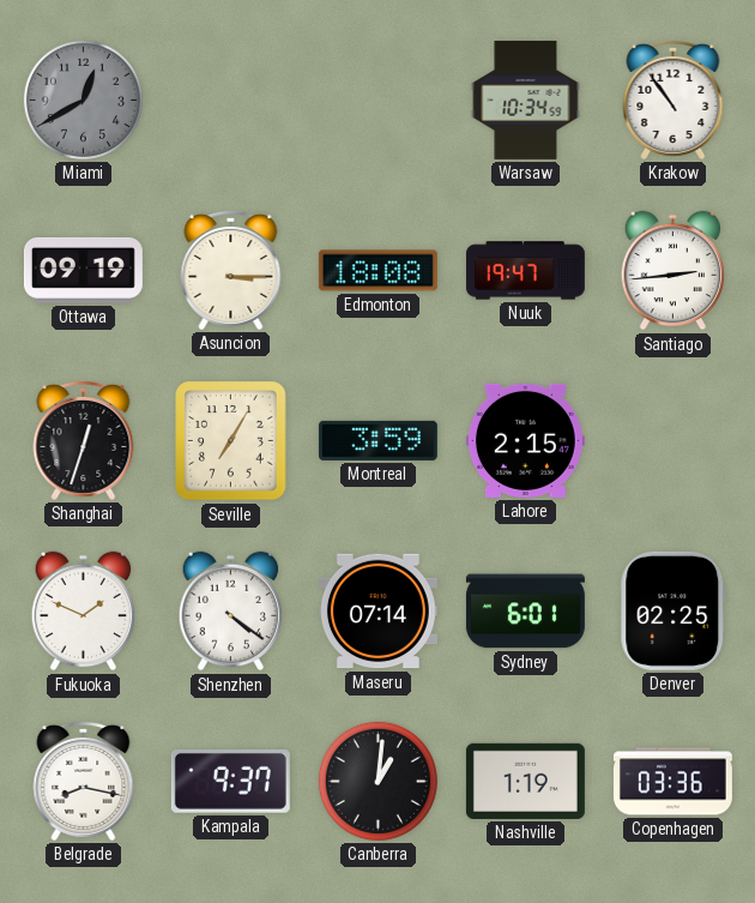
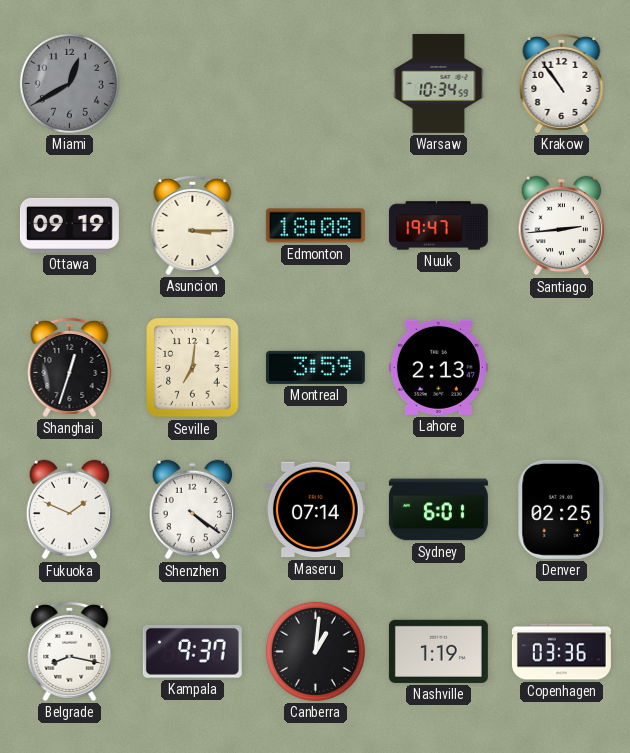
Seville: 7:05 -> 7:01
Lahore: 2:15 -> 2:13
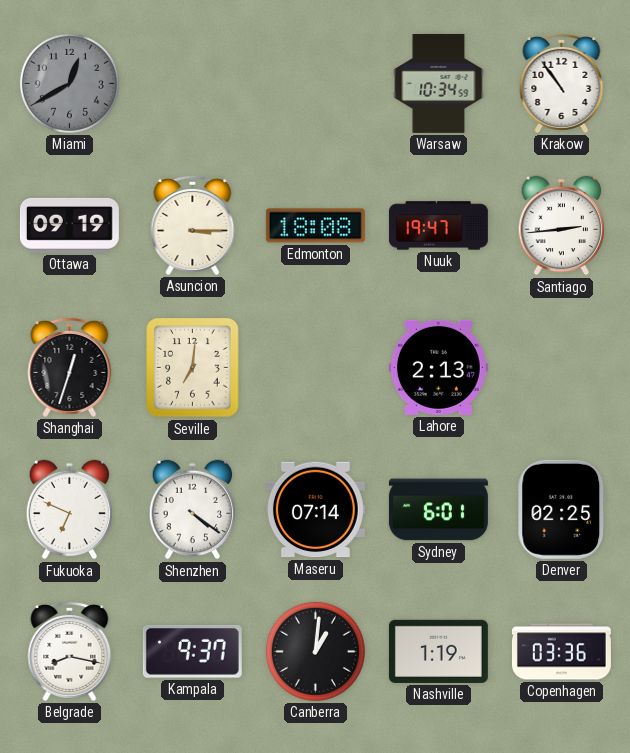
Montreal: 3:59 -> none
Fukuoka: 1:49 -> 6:49
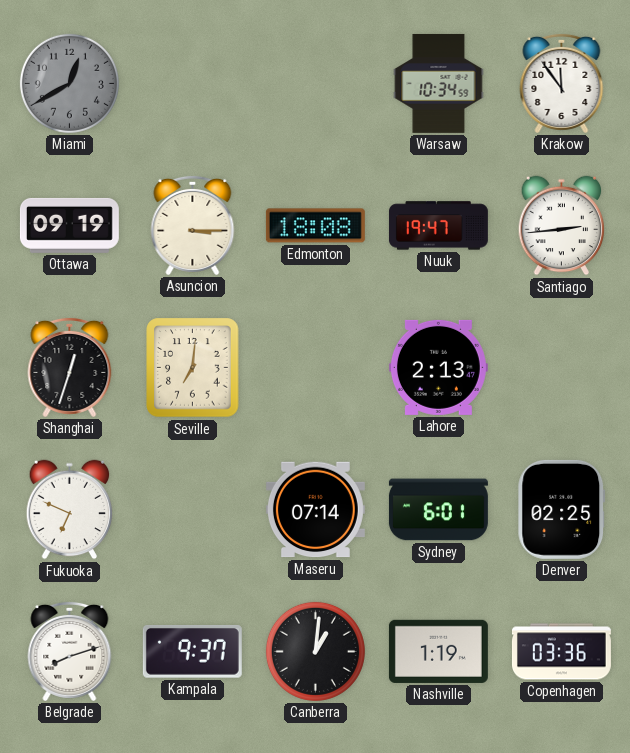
Krakow: 10:54 -> 11:54
Shenzhen: 4:21 -> none
Belgrade: 8:17 -> 8:12
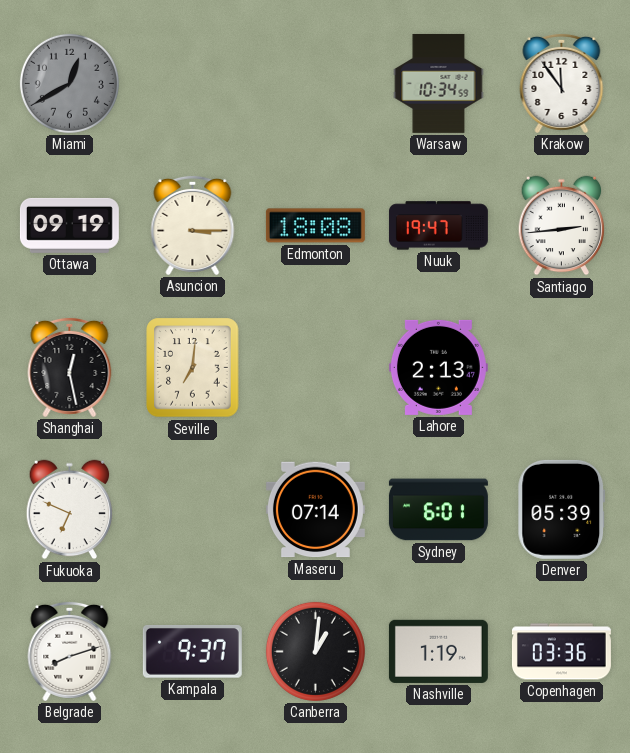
Shanghai: 12:33 -> 12:28
Denver: 02:25 -> 05:39
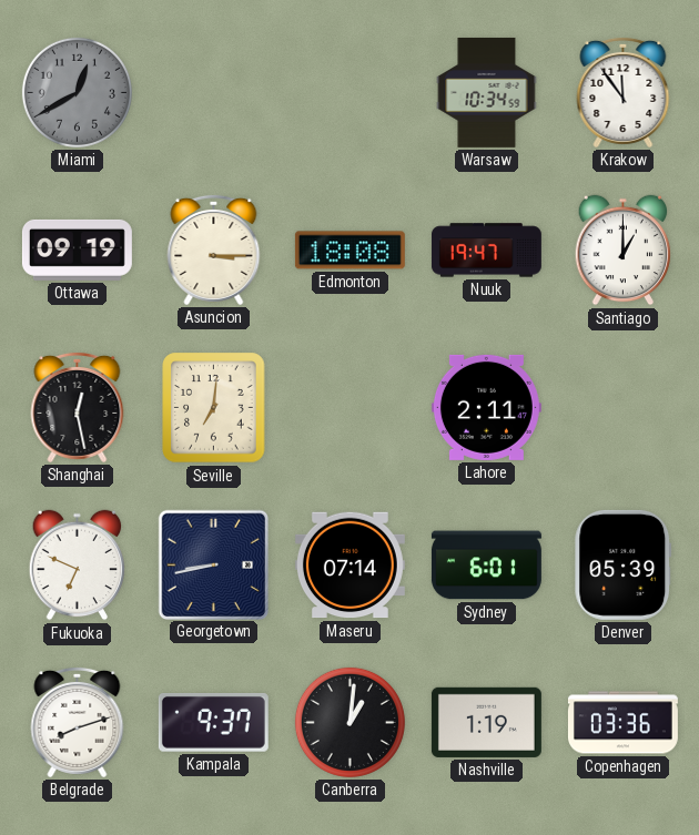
Santiago: 2:44 -> 1:00
Lahore: 2:13 -> 2:11
Georgetown: none -> 8:43
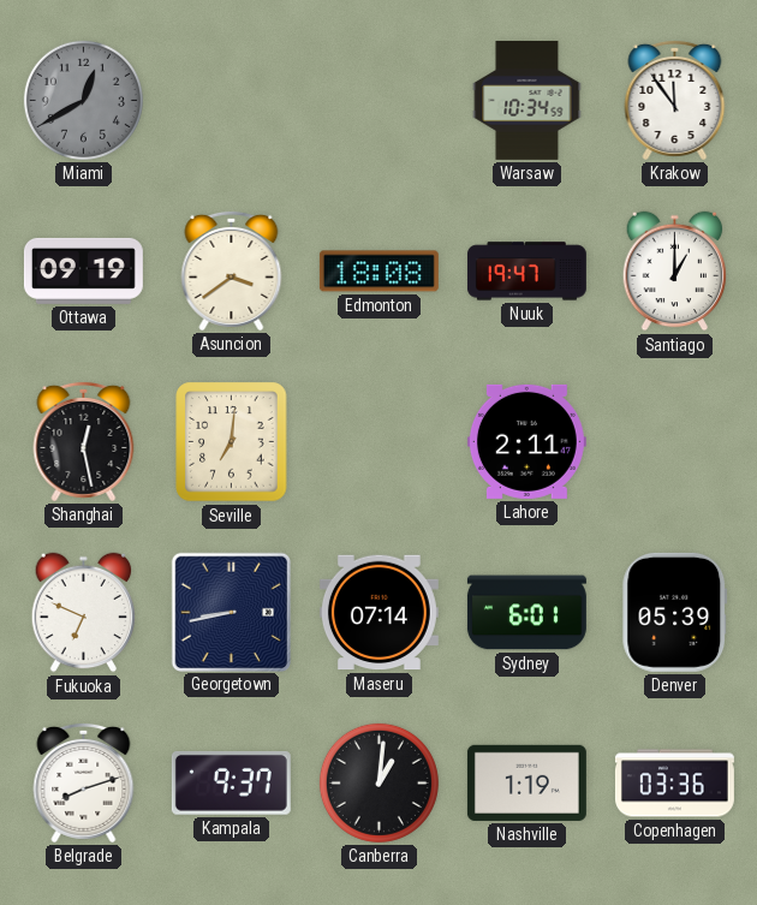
Asuncion: 3:15 -> 3:39
